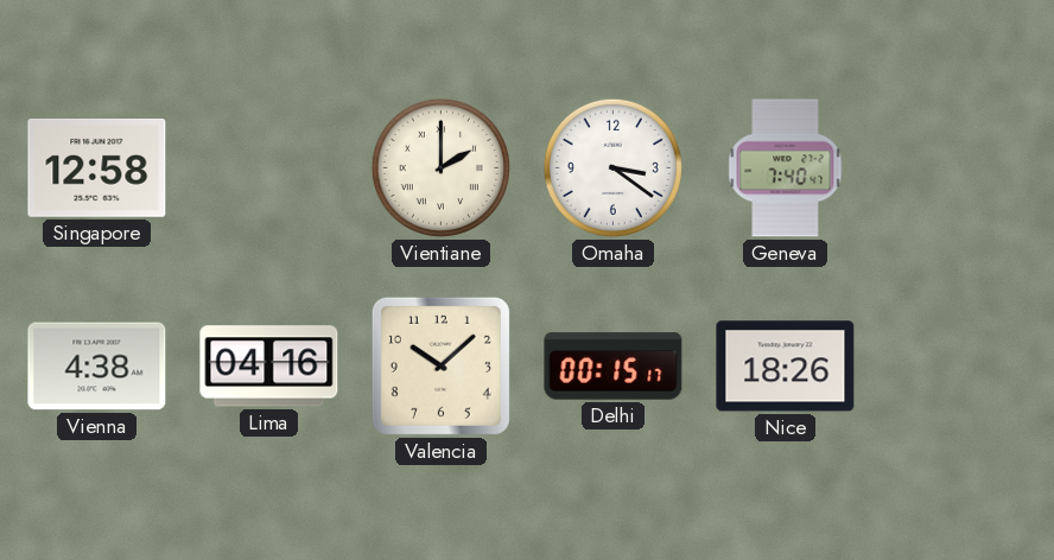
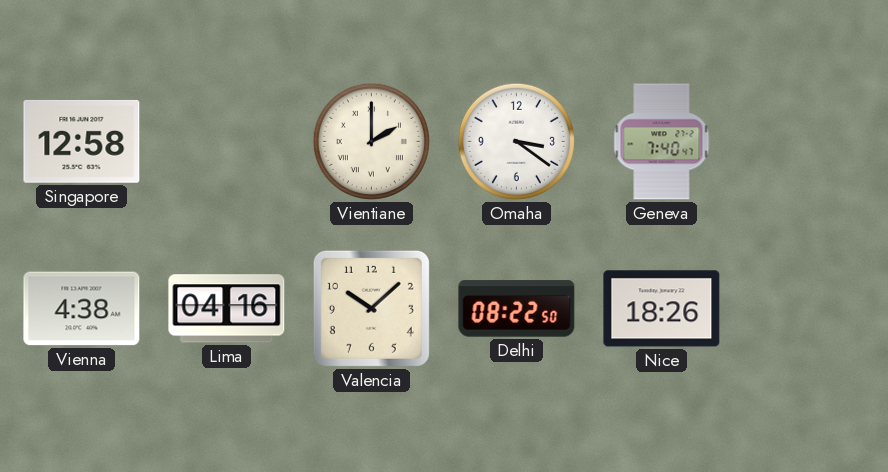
Delhi: 00:15 -> 08:22
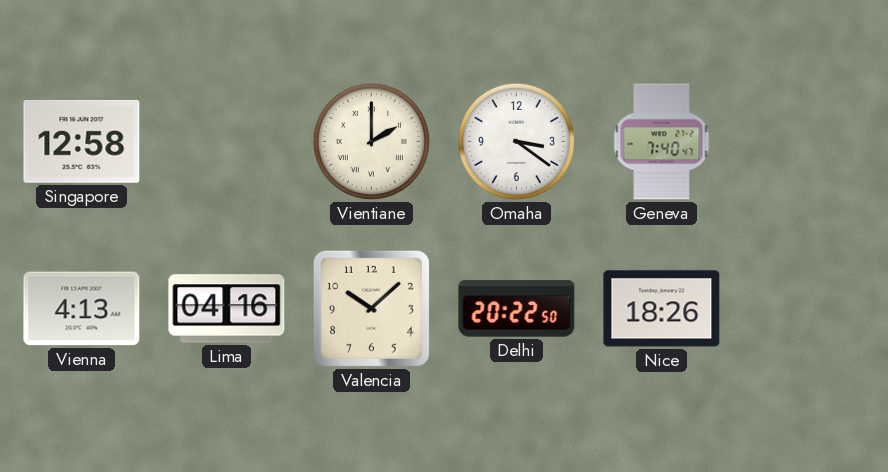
Vienna: 4:38 -> 4:13
Delhi: 08:22 -> 20:22
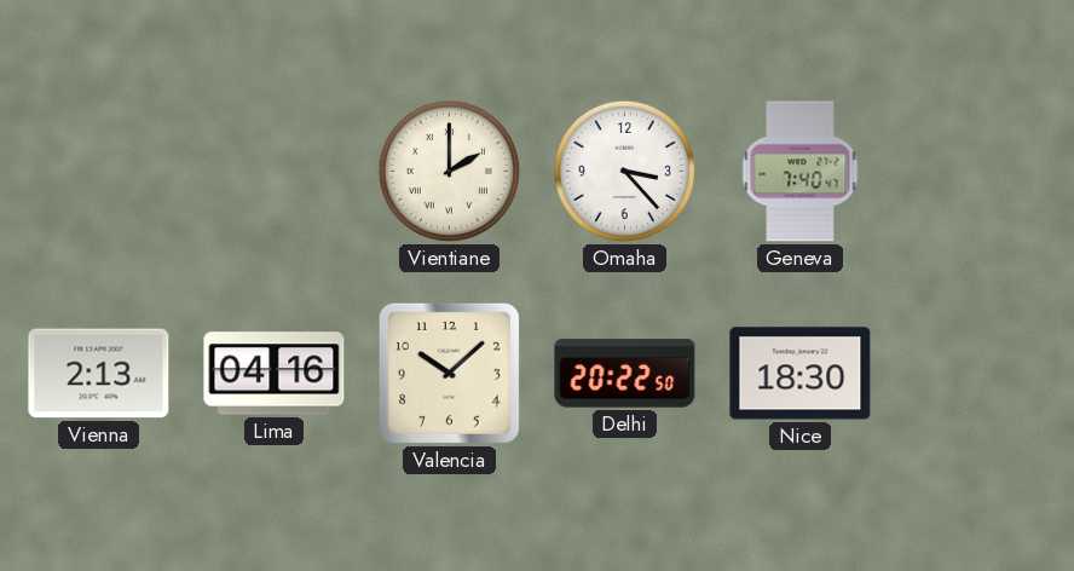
Singapore: 12:58 -> none
Omaha: 3:21 -> 3:23
Vienna: 4:13 -> 2:13
Nice: 18:26 -> 18:30
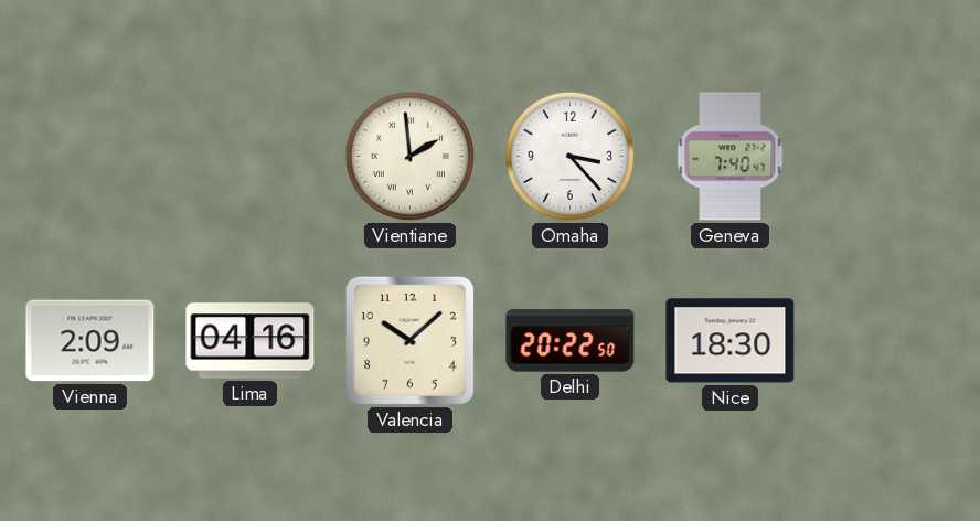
Vientiane: 2:00 -> 1:59
Vienna: 2:13 -> 2:09
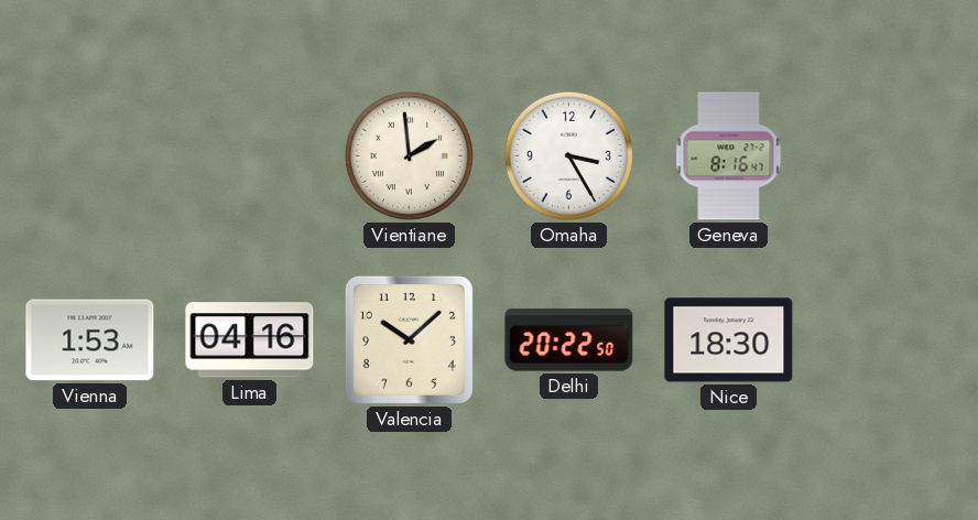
Omaha: 3:23 -> 3:25
Geneva: 7:40 -> 8:16
Vienna: 2:09 -> 1:53
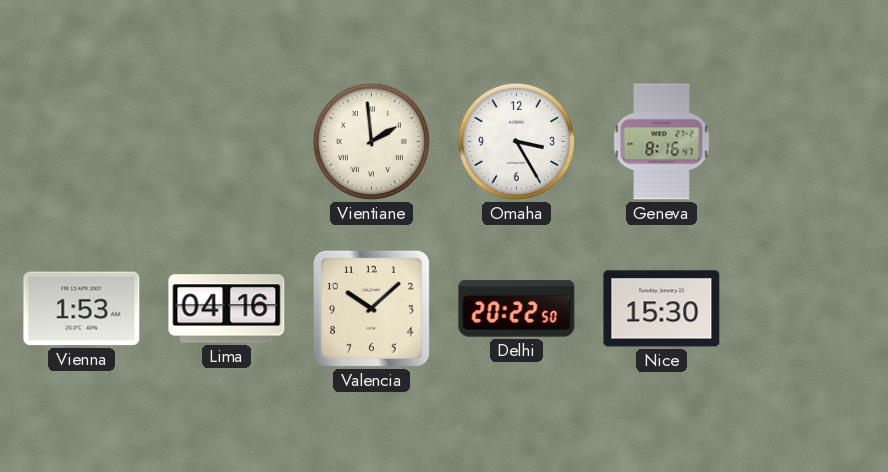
Nice: 18:30 -> 15:30
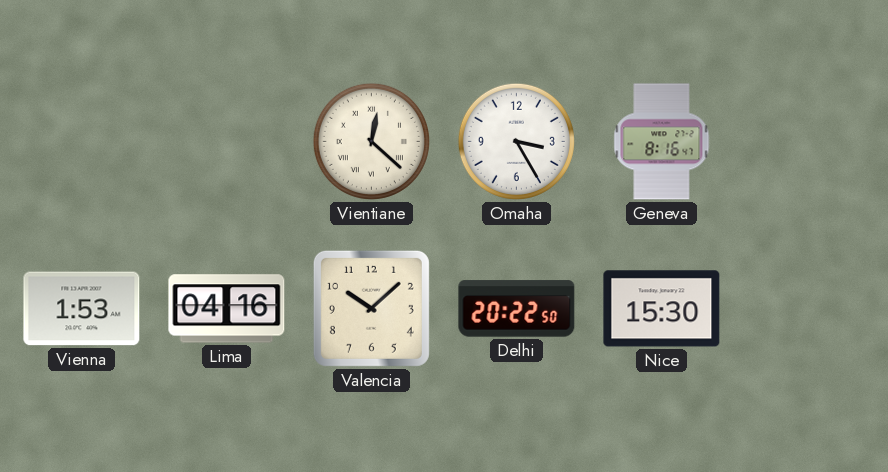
Vientiane: 1:59 -> 12:22
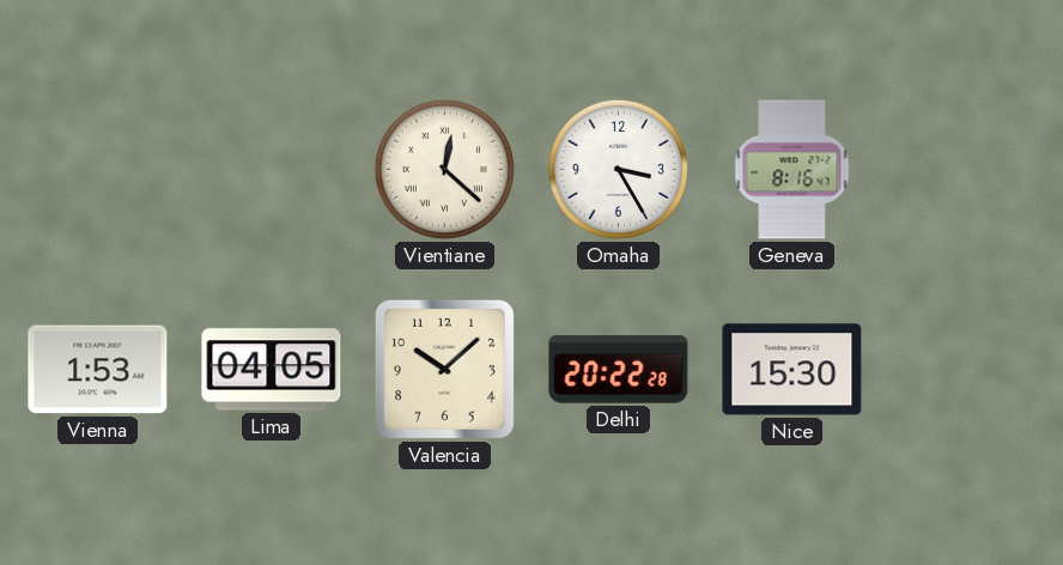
Lima: 04:16 -> 04:05
Delhi: 20:22:50 -> 20:22:28
